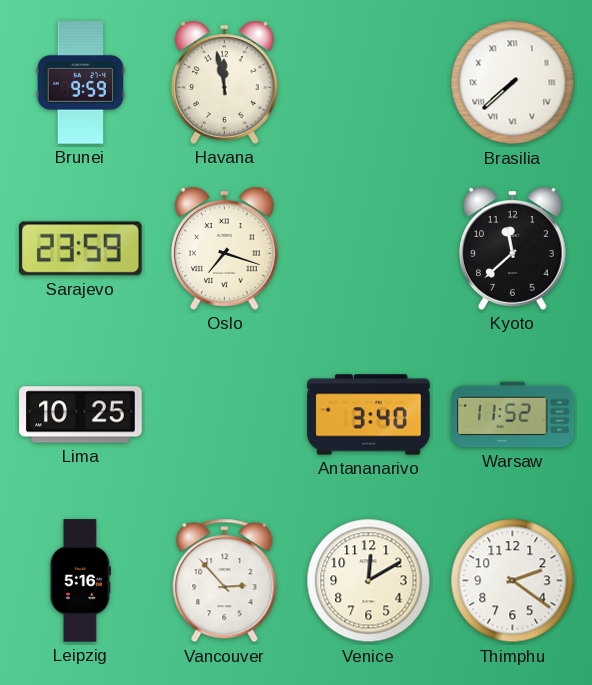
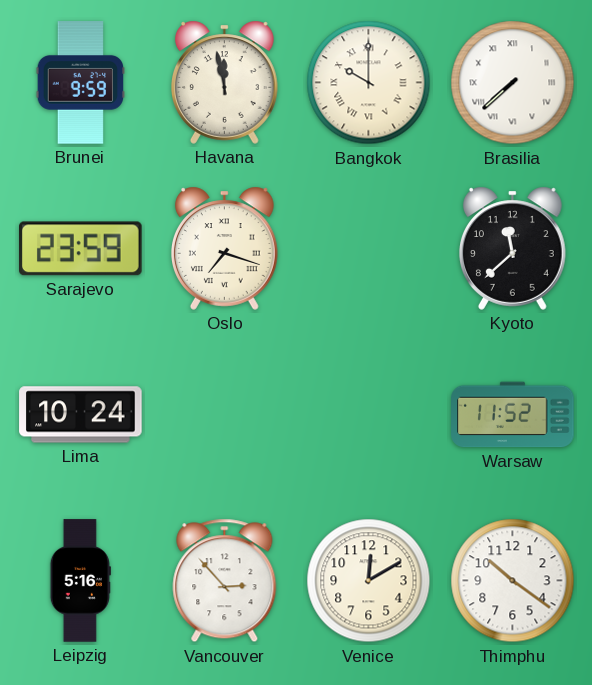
Bangkok: none -> 10:00
Lima: 10:25 -> 10:24
Antananarivo: 3:40 -> none
Thimphu: 2:21 -> 10:21
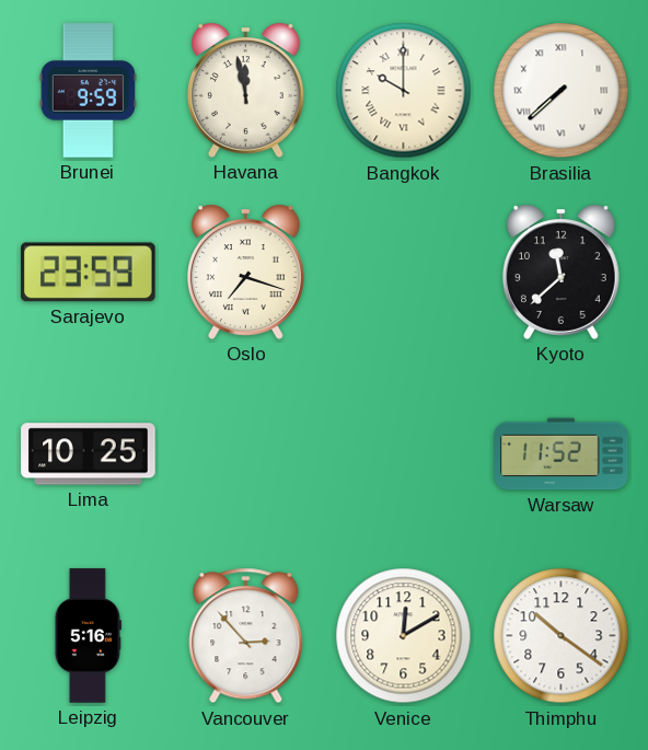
Lima: 10:24 -> 10:25
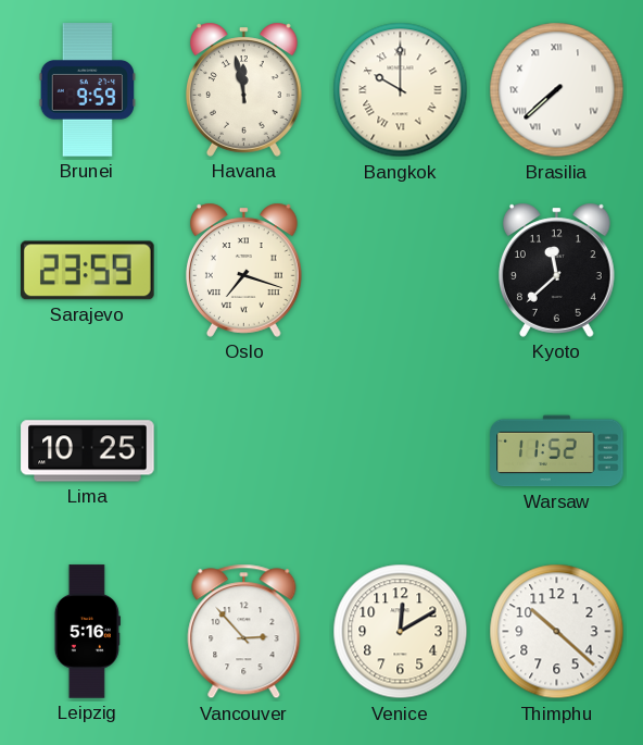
Thimphu: 10:21 -> 10:22
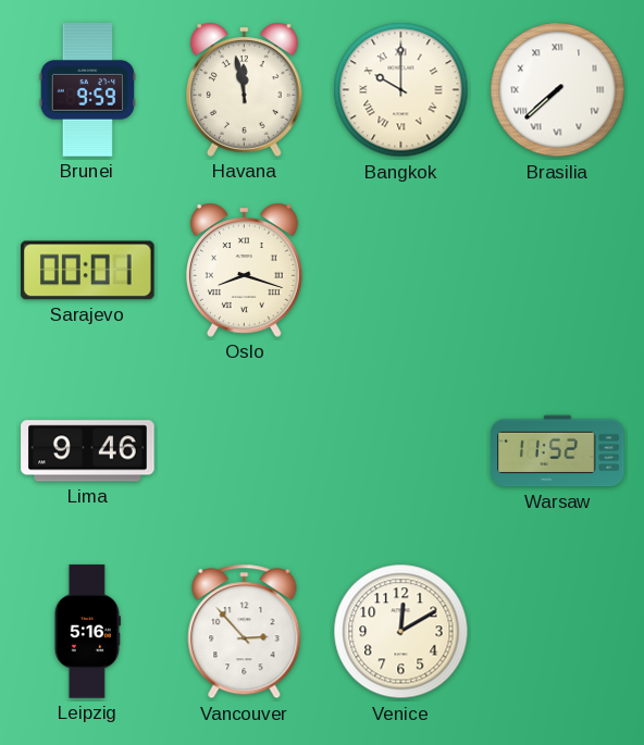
Sarajevo: 23:59 -> 00:01
Oslo: 7:18 -> 8:18
Kyoto: 11:38 -> none
Lima: 10:25 -> 9:46
Thimphu: 10:22 -> none
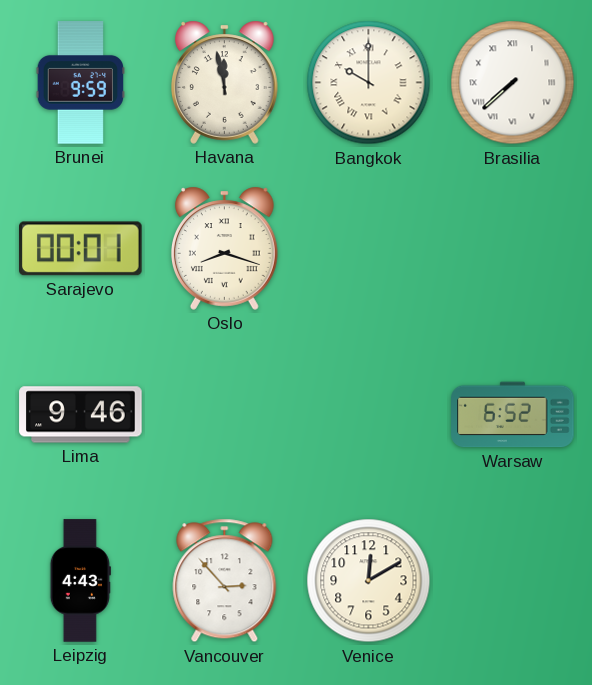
Warsaw: 11:52 -> 6:52
Leipzig: 5:16 -> 4:43
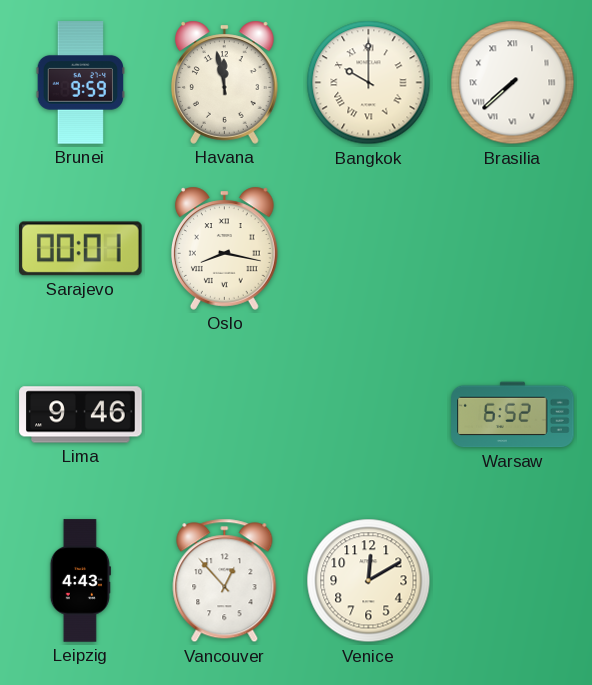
Oslo: 8:18 -> 8:17
Vancouver: 2:53 -> 12:53
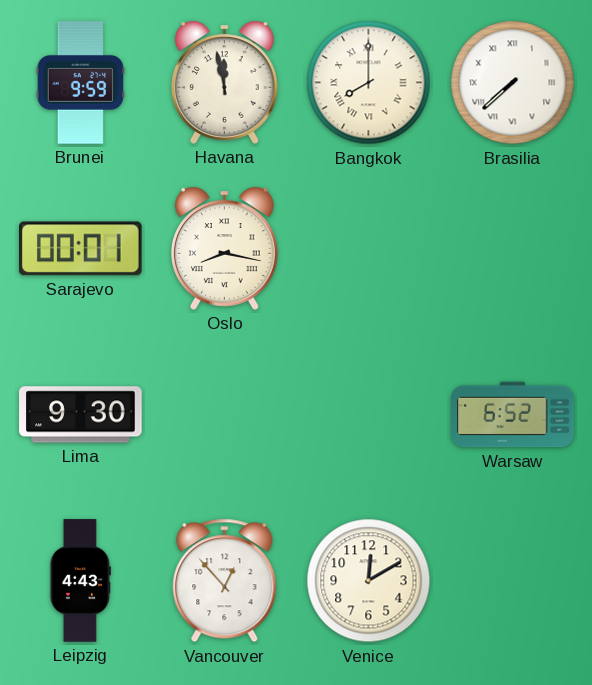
Bangkok: 10:00 -> 8:00
Lima: 9:46 -> 9:30
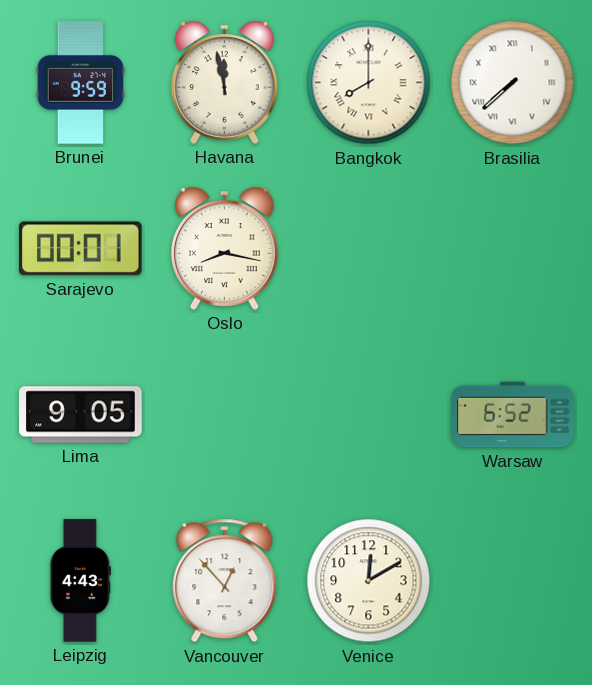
Lima: 9:30 -> 9:05
